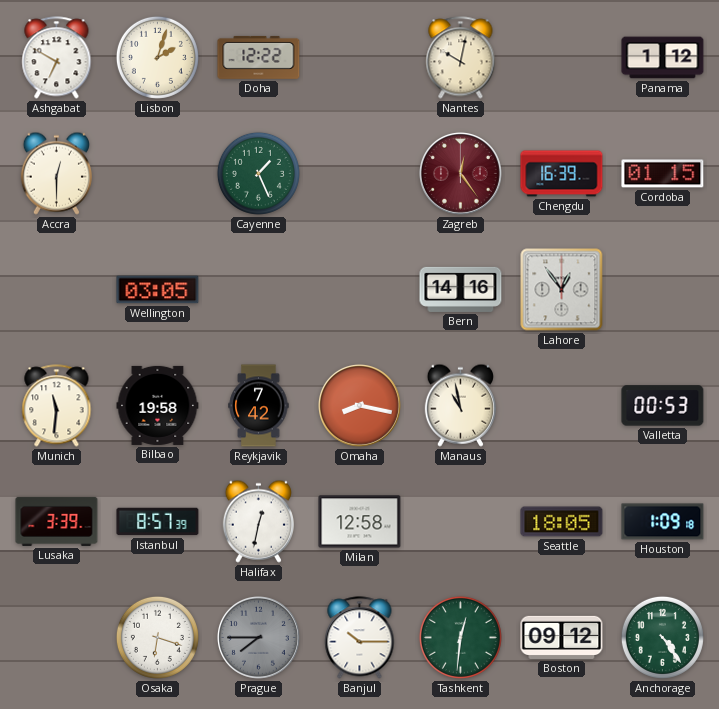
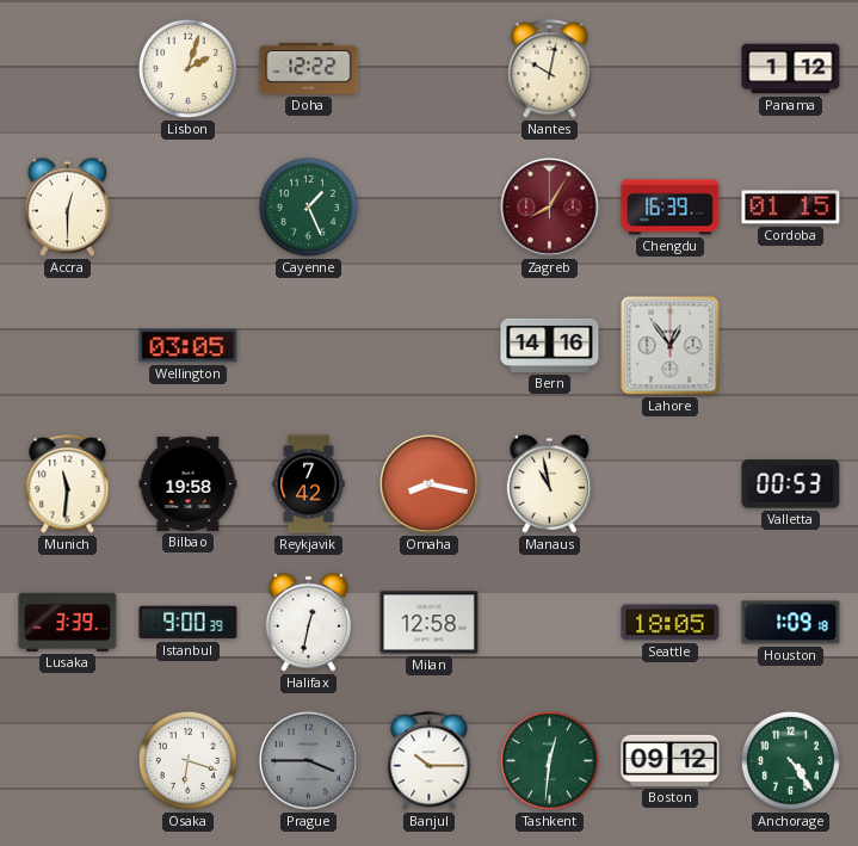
Ashgabat: 6:50 -> none
Zagreb: 12:24 -> 8:05
Istanbul: 8:57 -> 9:00
Prague: 7:45 -> 3:45
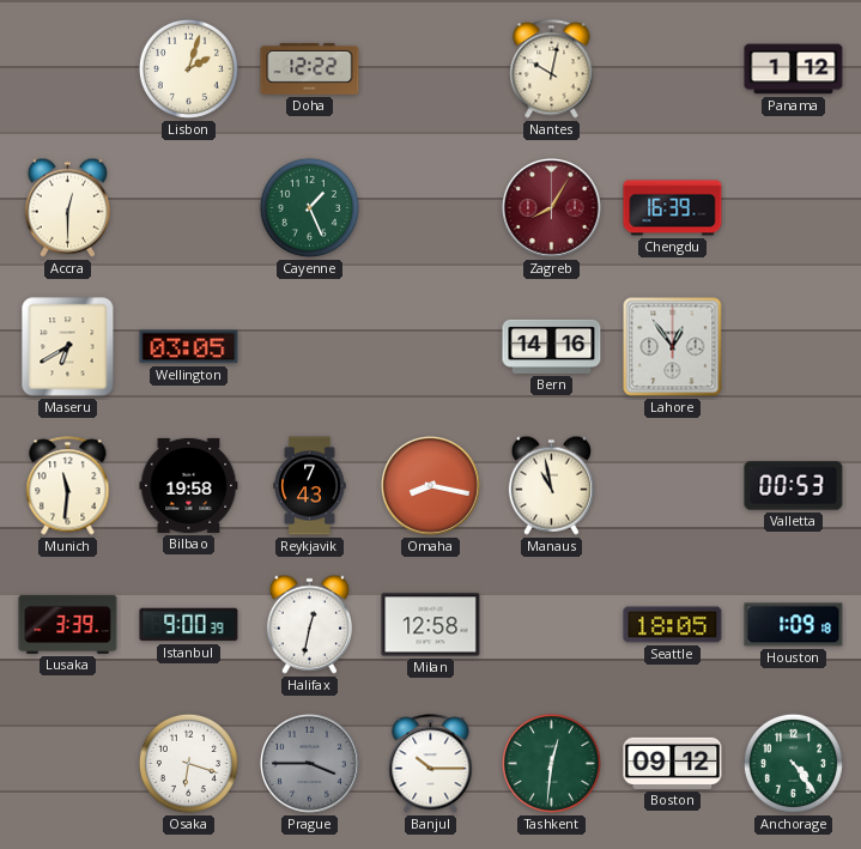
Cordoba: 01:15 -> none
Maseru: none -> 6:40
Reykjavik: 7:42 -> 7:43
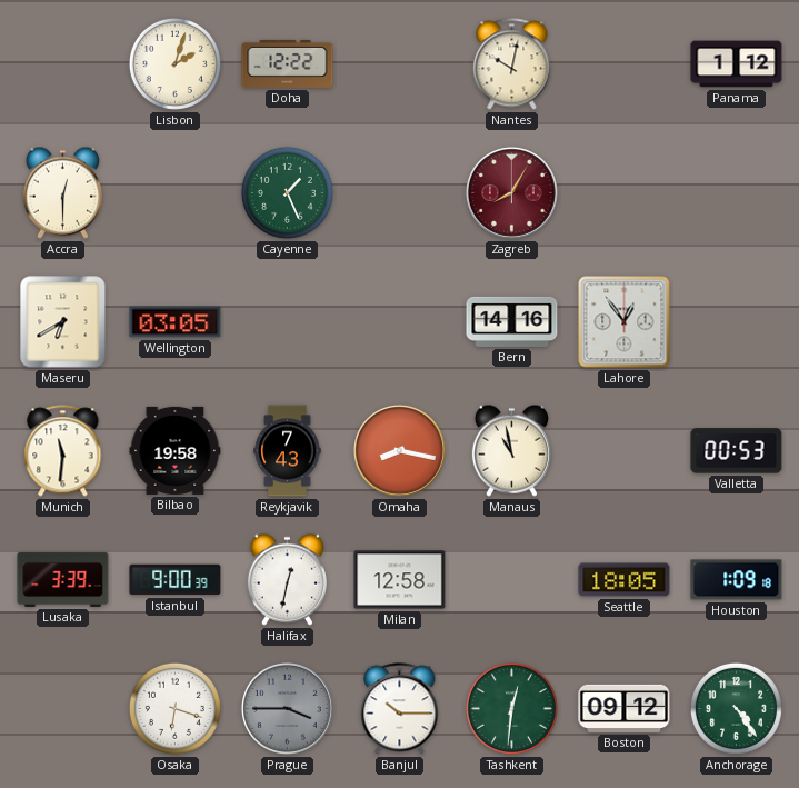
Chengdu: 16:39 -> none
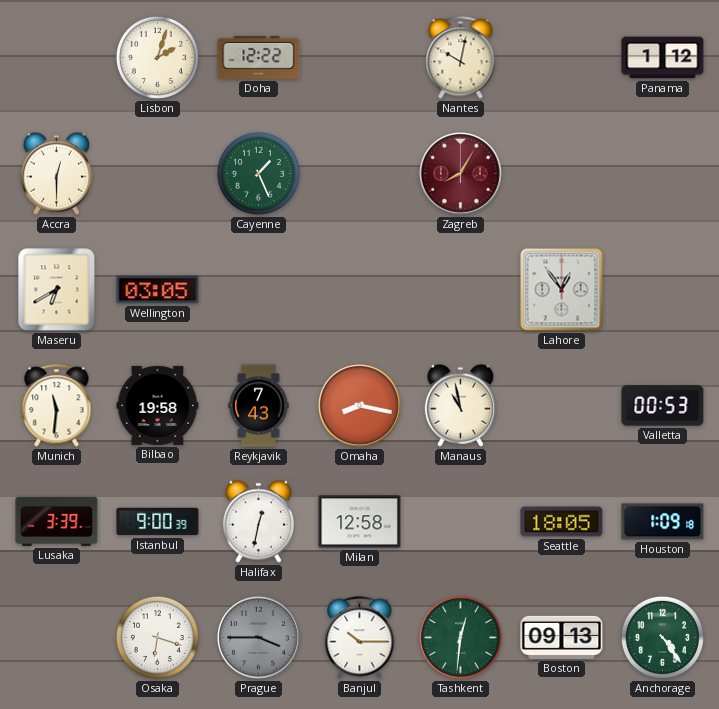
Bern: 14:16 -> none
Boston: 09:12 -> 09:13
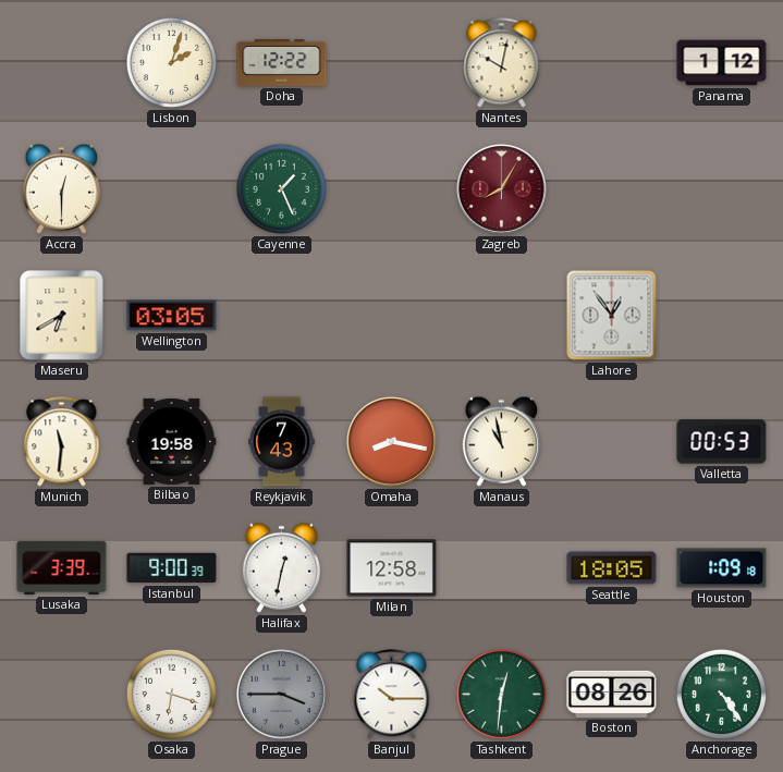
Boston: 09:13 -> 08:26
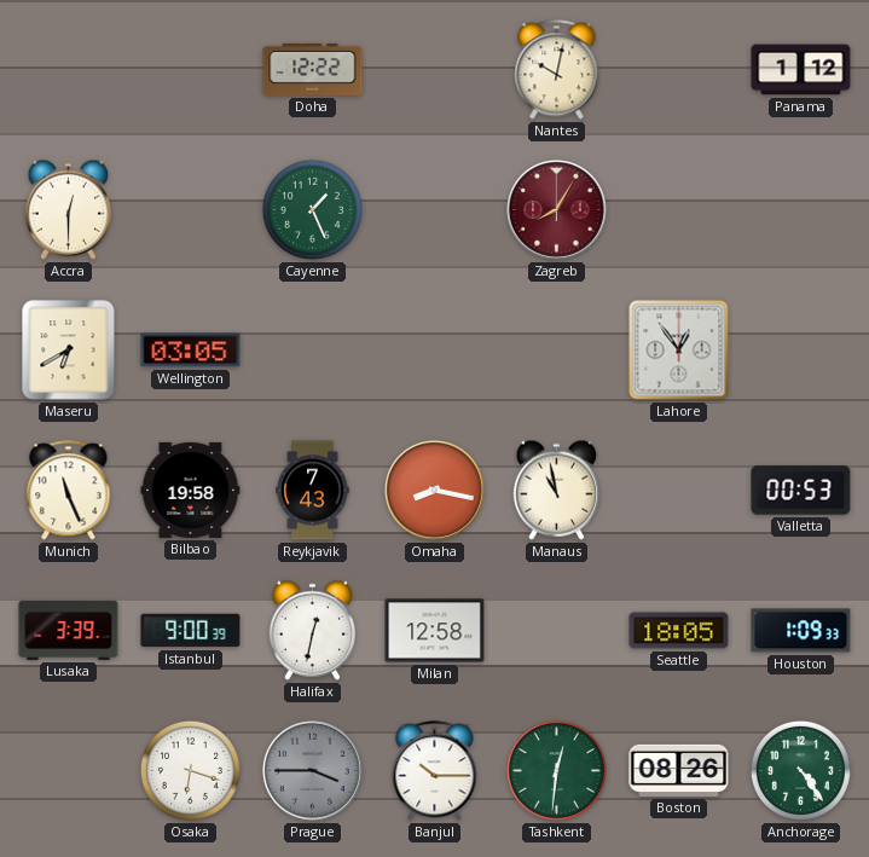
Lisbon: 2:03 -> none
Munich: 11:31 -> 11:26
Houston: 1:09:18 -> 1:09:33
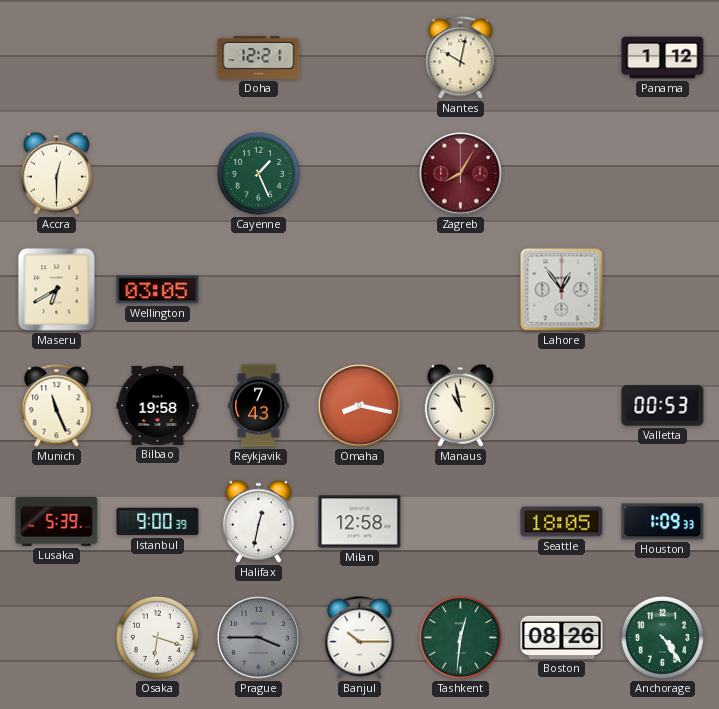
Doha: 12:22 -> 12:21
Lusaka: 3:39 -> 5:39
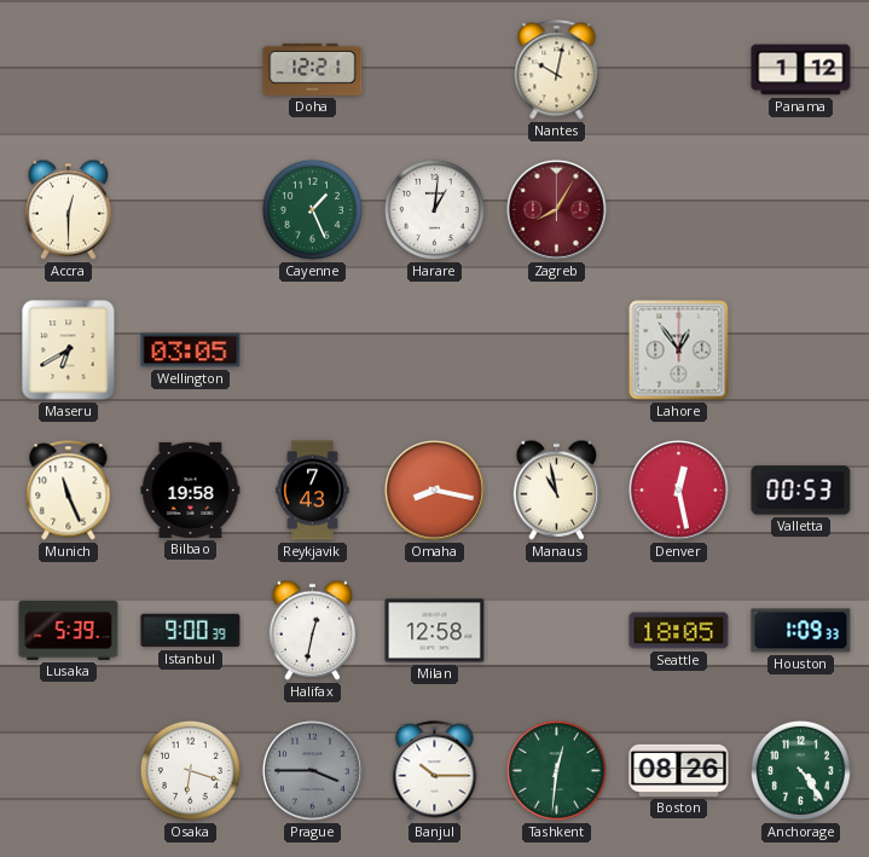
Harare: none -> 1:01
Denver: none -> 12:28
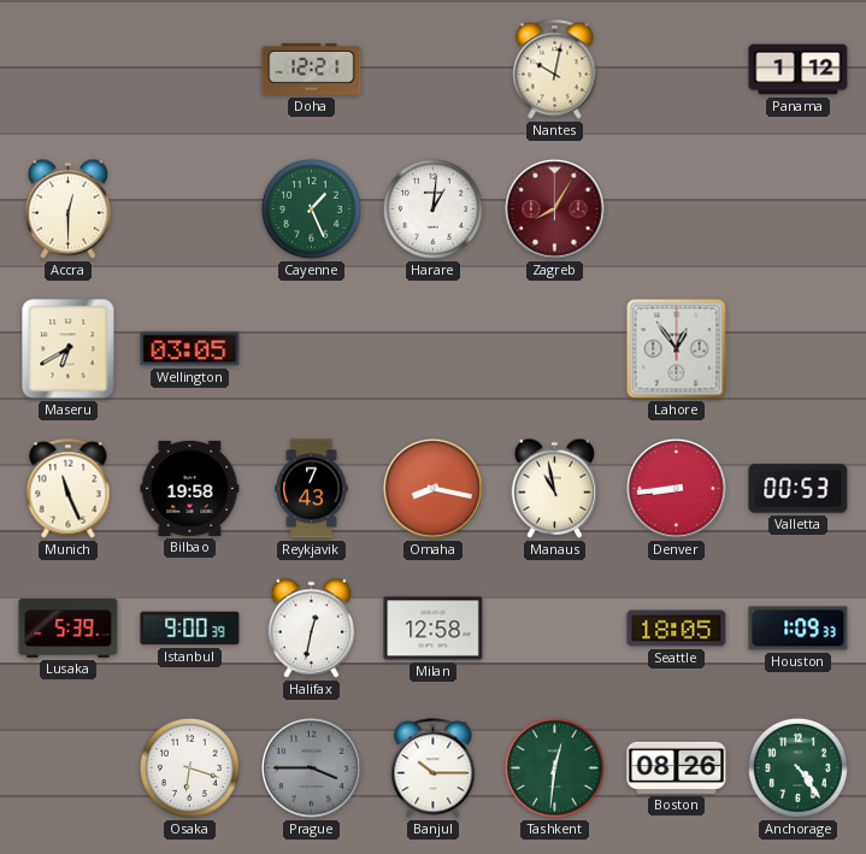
Denver: 12:28 -> 8:44
